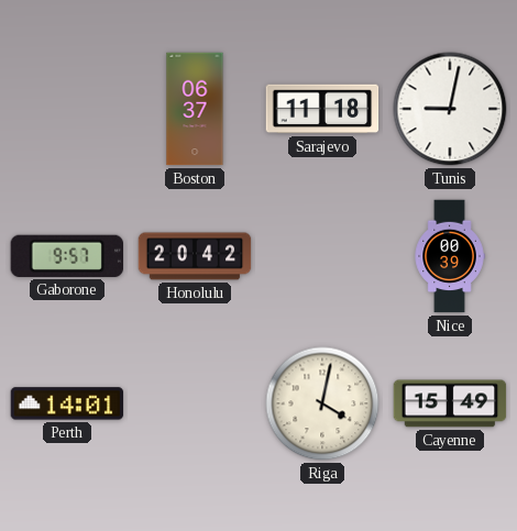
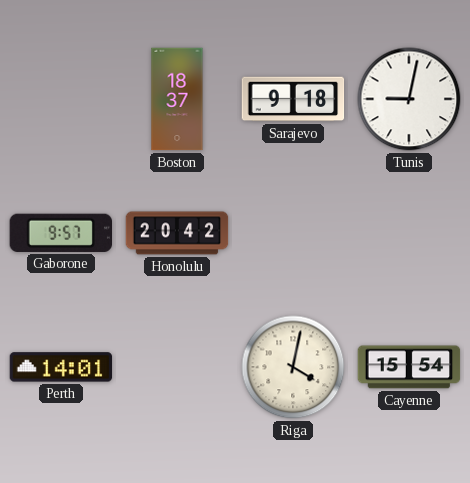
Boston: 06:37 -> 18:37
Sarajevo: 11:18 -> 9:18
Nice: 00:39 -> none
Cayenne: 15:49 -> 15:54
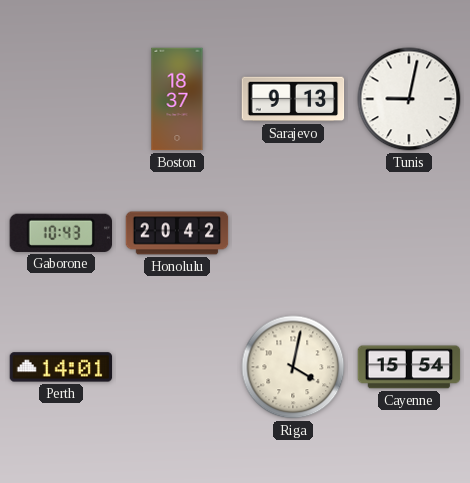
Sarajevo: 9:18 -> 9:13
Gaborone: 9:57 -> 10:43
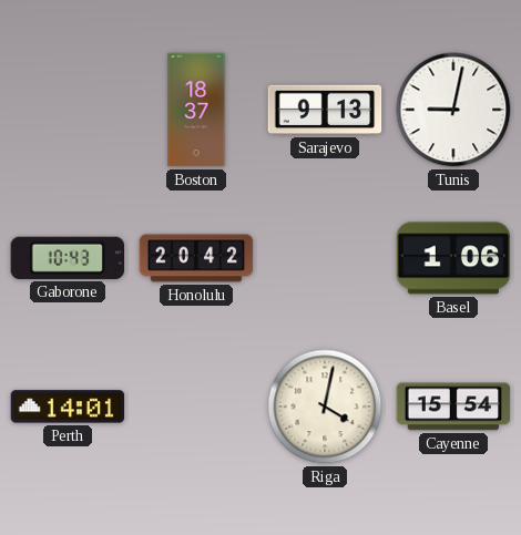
Basel: none -> 1:06
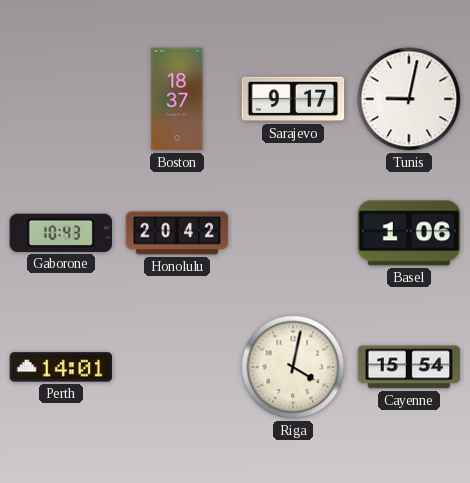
Sarajevo: 9:13 -> 9:17
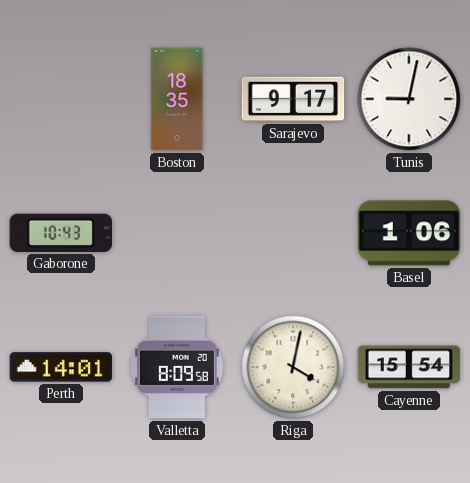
Boston: 18:37 -> 18:35
Honolulu: 20:42 -> none
Valletta: none -> 8:09
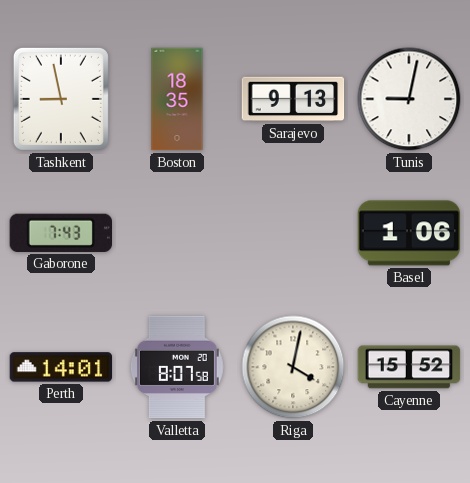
Tashkent: none -> 8:58
Sarajevo: 9:17 -> 9:13
Gaborone: 10:43 -> 7:43
Valletta: 8:09 -> 8:07
Cayenne: 15:54 -> 15:52
